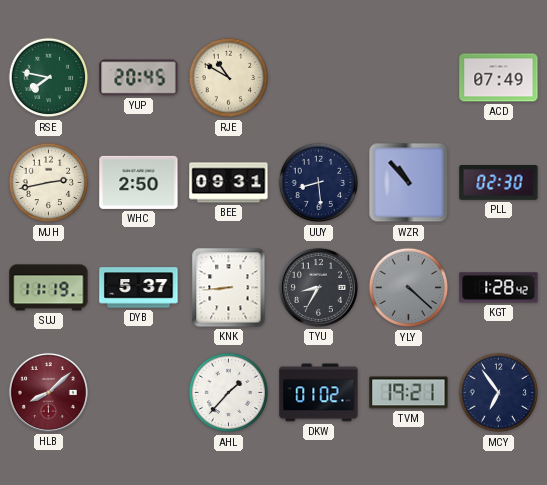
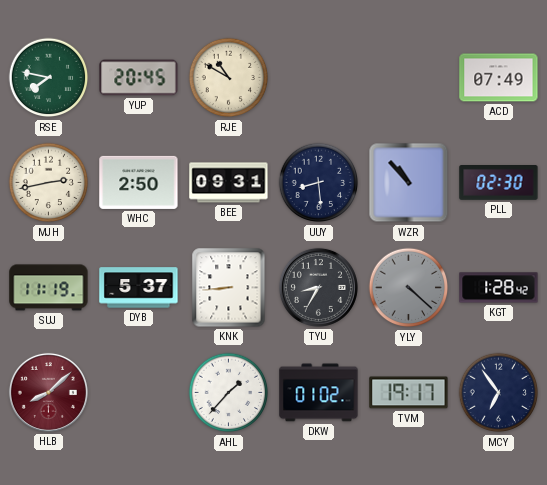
TVM: 19:21 -> 19:17
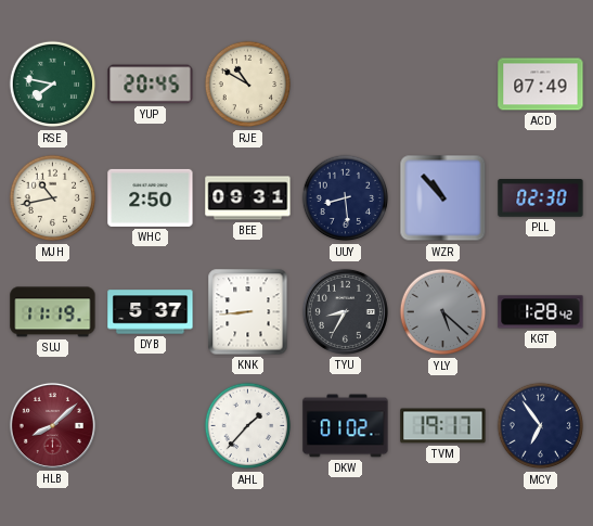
MJH: 2:43 -> 10:43
YLY: 4:22 -> 5:22
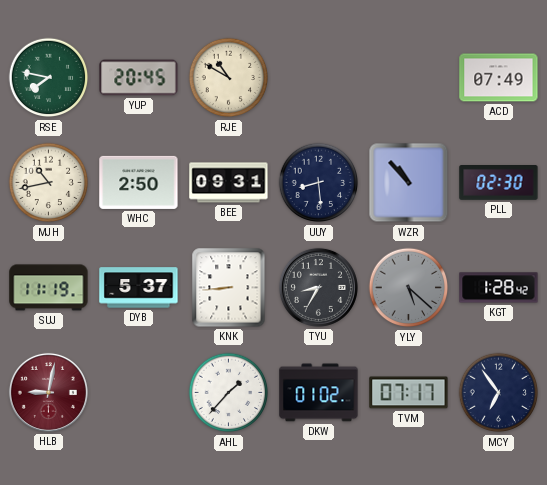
HLB: 8:08 -> 9:02
TVM: 19:17 -> 07:17
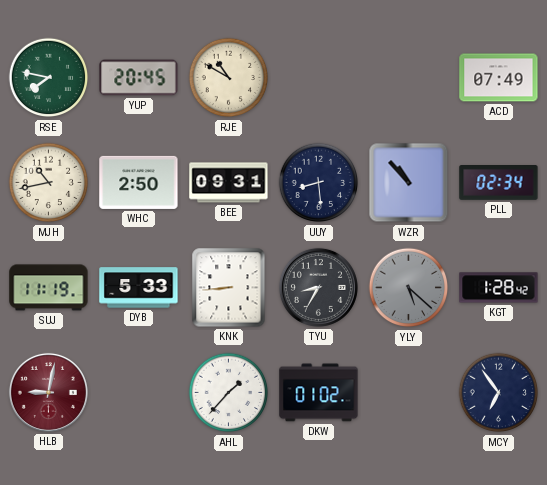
PLL: 02:30 -> 02:34
DYB: 5:37 -> 5:33
TVM: 07:17 -> none
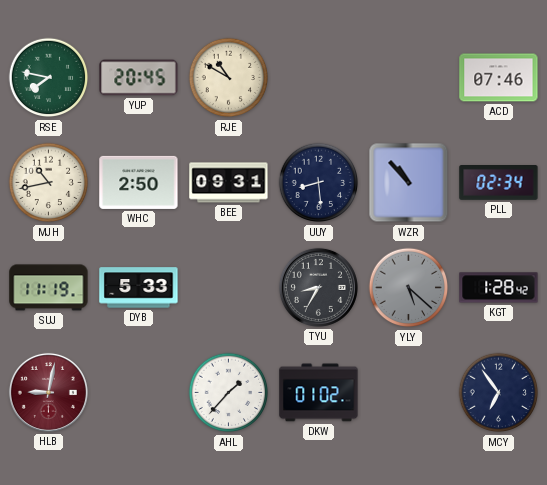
ACD: 07:49 -> 07:46
KNK: 8:44 -> none
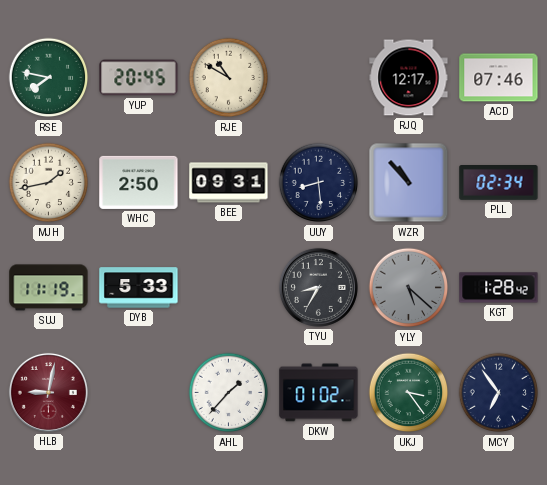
RJQ: none -> 12:17
MJH: 10:43 -> 1:43
UKJ: none -> 3:24
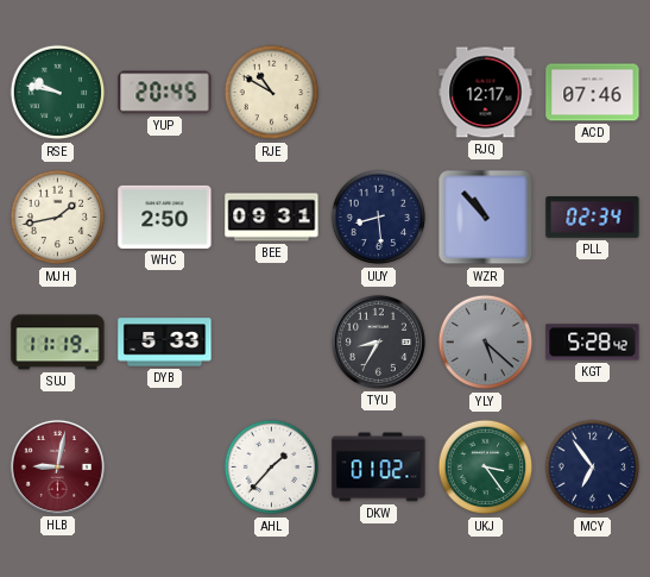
RSE: 7:47 -> 9:47
KGT: 1:28 -> 5:28
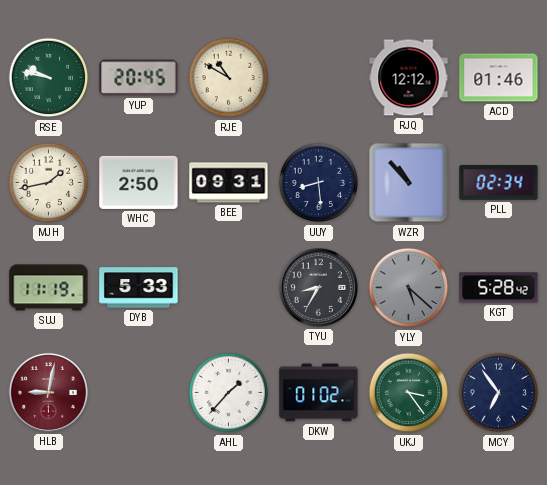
RJQ: 12:17 -> 12:12
ACD: 07:46 -> 01:46
